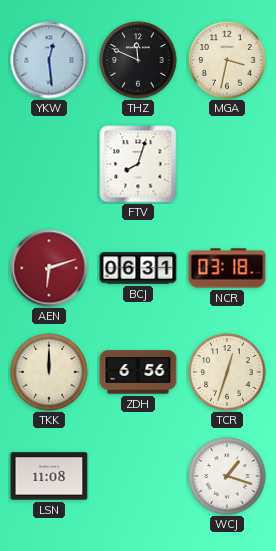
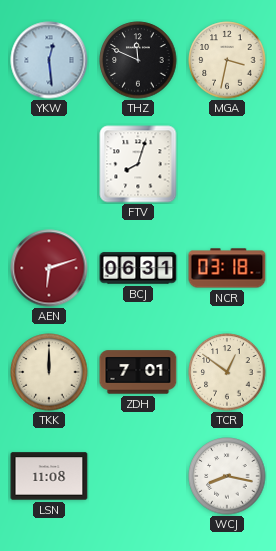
ZDH: 6:56 -> 7:01
TCR: 12:33 -> 12:51
WCJ: 1:18 -> 8:17
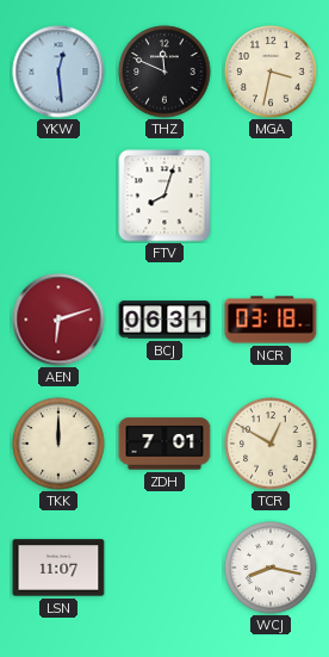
TCR: 12:51 -> 12:50
LSN: 11:08 -> 11:07
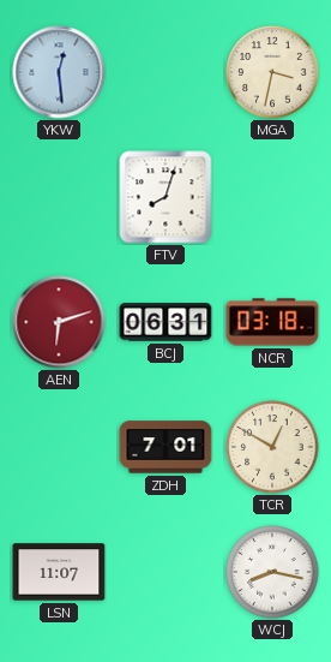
THZ: 11:49 -> none
TKK: 12:00 -> none
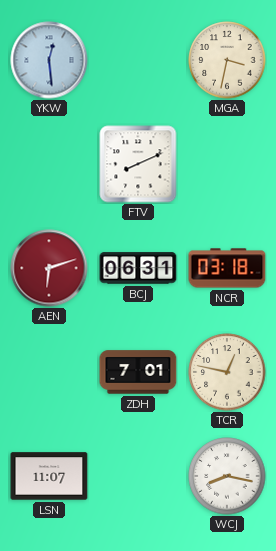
FTV: 8:03 -> 8:11
TCR: 12:50 -> 12:47
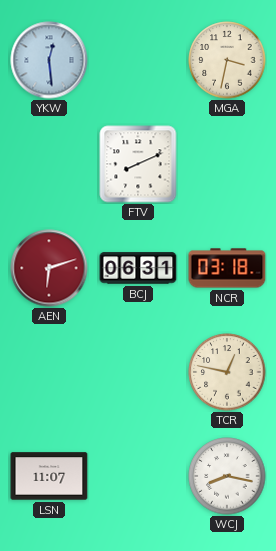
ZDH: 7:01 -> none
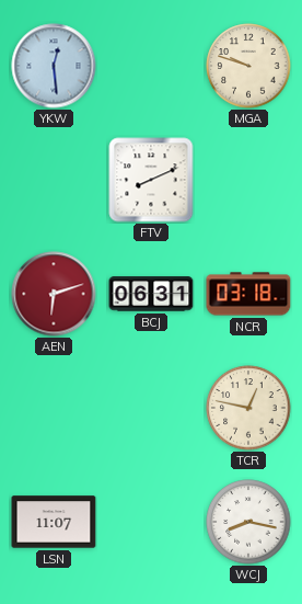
MGA: 3:32 -> 9:48
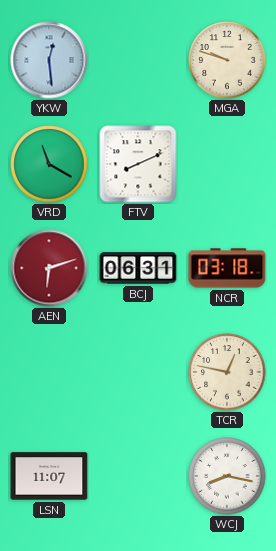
VRD: none -> 11:20
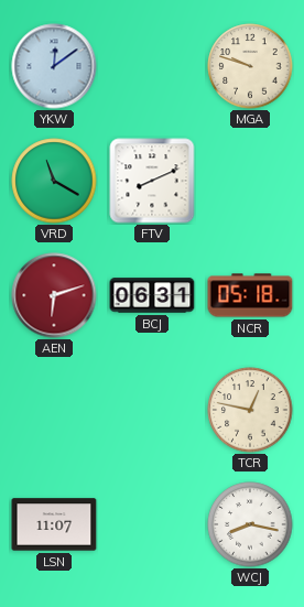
YKW: 12:29 -> 12:09
NCR: 03:18 -> 05:18
